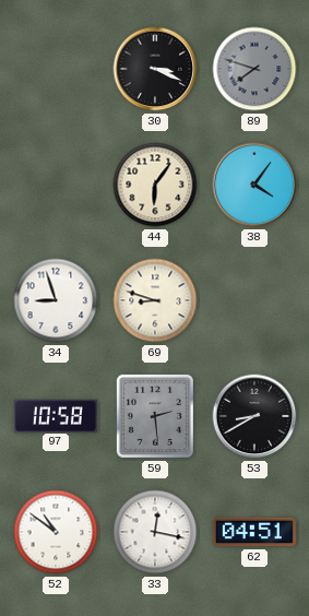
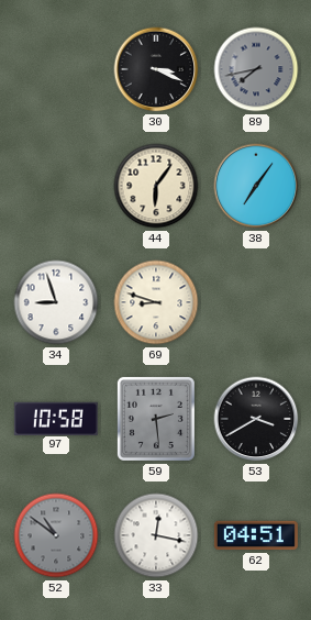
89: 7:48 -> 7:43
38: 4:06 -> 7:06
53: 8:40 -> 3:40
52 dial: white -> grey
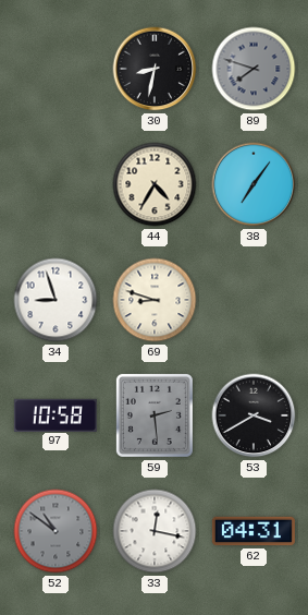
30: 3:19 -> 8:32
89: 7:43 -> 7:48
44: 6:06 -> 4:35
62: 04:51 -> 04:31
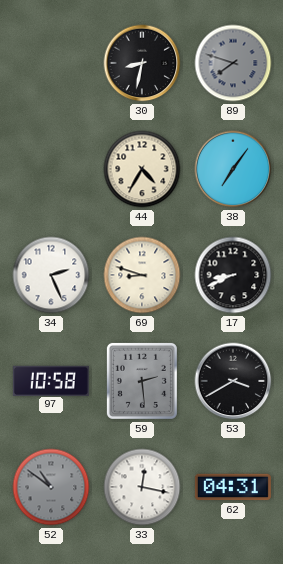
34: 8:57 -> 2:26
17: none -> 8:41
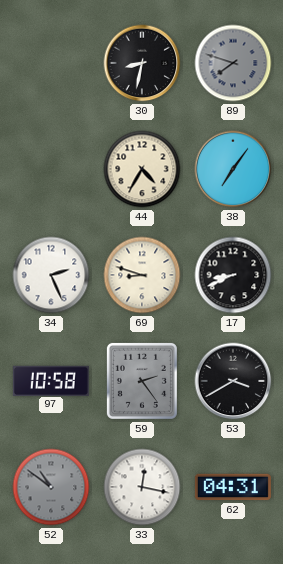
59: 2:29 -> 2:24
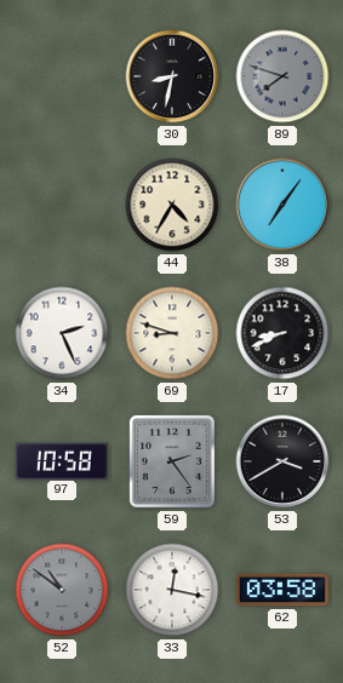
62: 04:31 -> 03:58
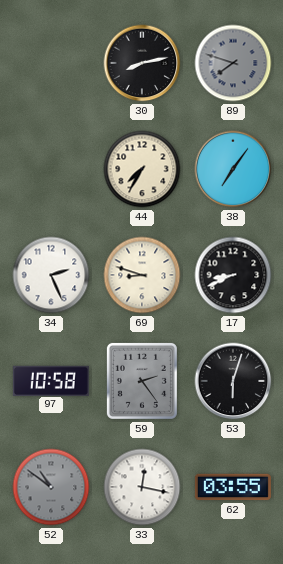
30: 8:32 -> 8:13
44: 4:35 -> 7:35
53: 3:40 -> 6:03
62: 03:58 -> 03:55
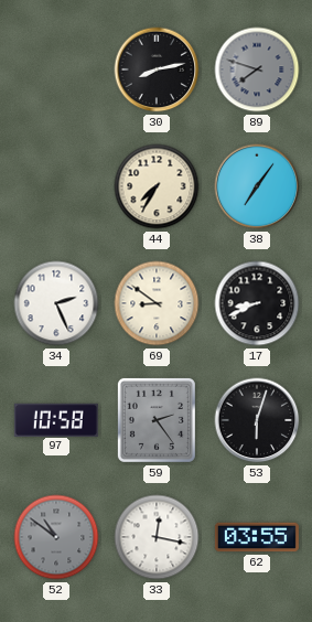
69: 8:48 -> 8:51
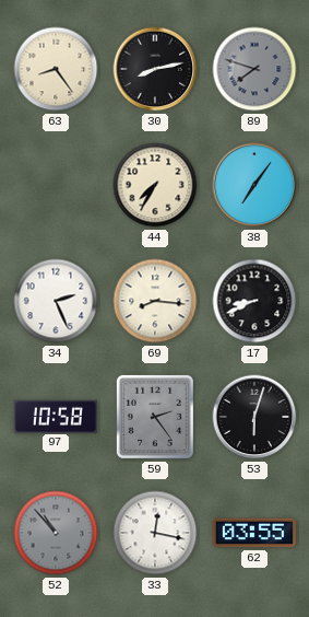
63: none -> 8:24
69: 8:51 -> 8:16
52: 10:51 -> 10:53
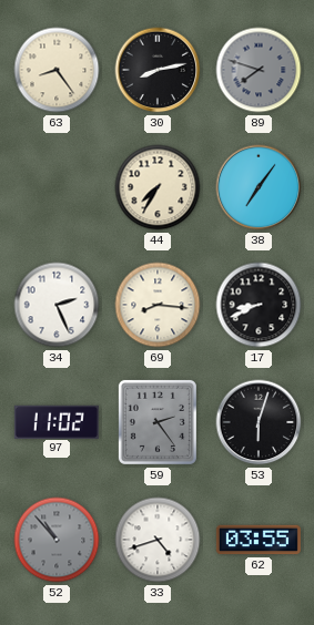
97: 10:58 -> 11:02
33: 12:17 -> 4:42
